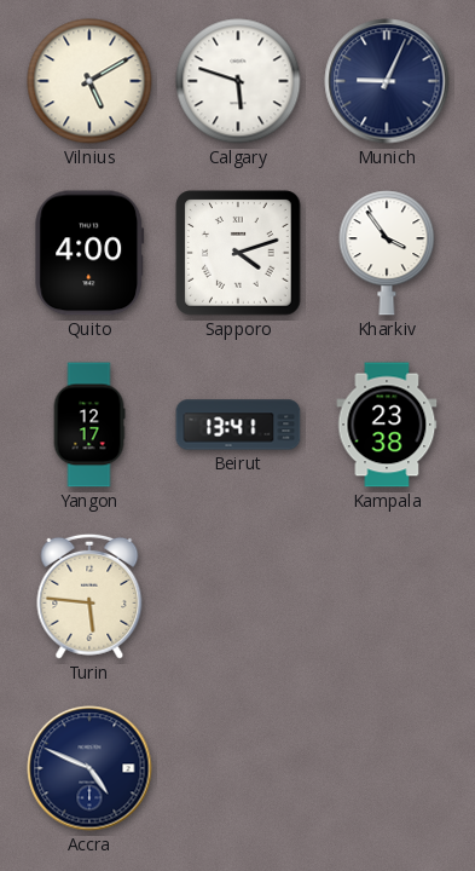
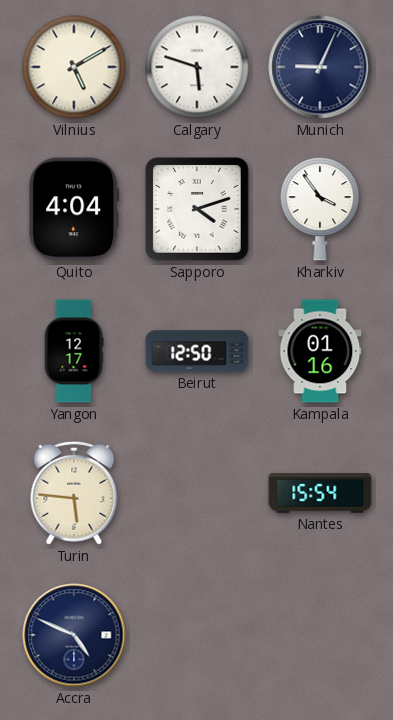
Quito: 4:00 -> 4:04
Beirut: 13:41 -> 12:50
Kampala: 23:38 -> 01:16
Nantes: none -> 15:54
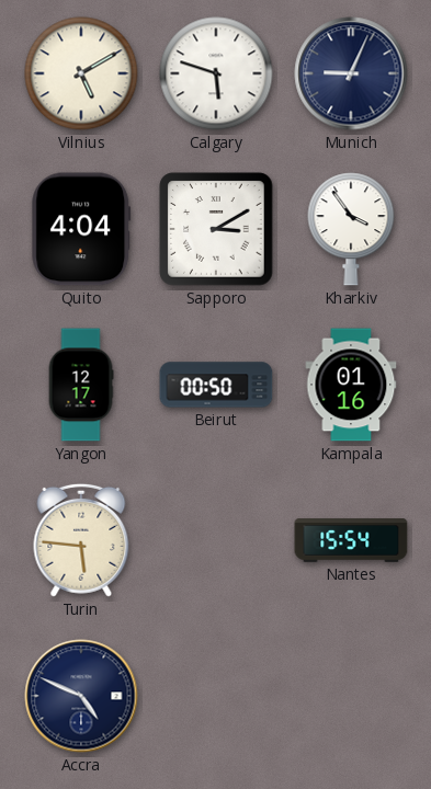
Sapporo: 4:12 -> 3:10
Beirut: 12:50 -> 00:50
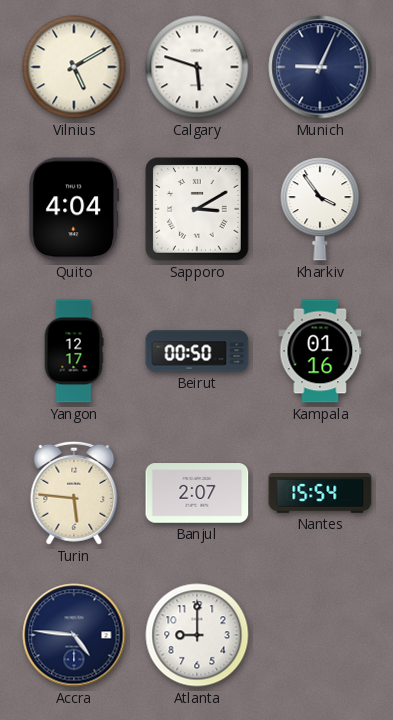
Banjul: none -> 2:07
Accra: 4:49 -> 4:46
Atlanta: none -> 9:00
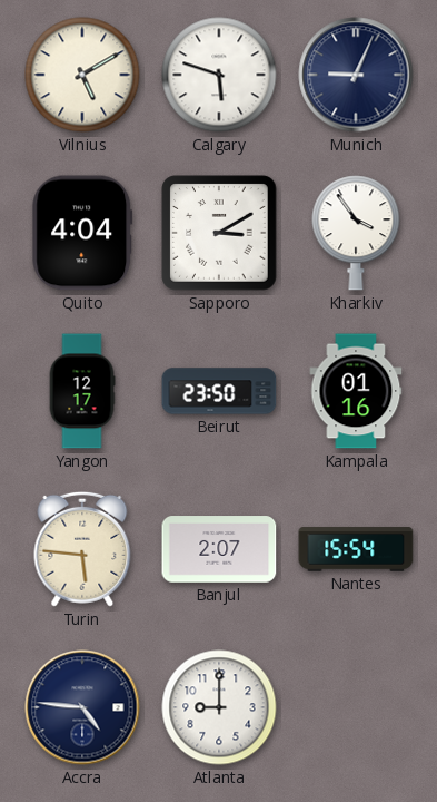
Beirut: 00:50 -> 23:50
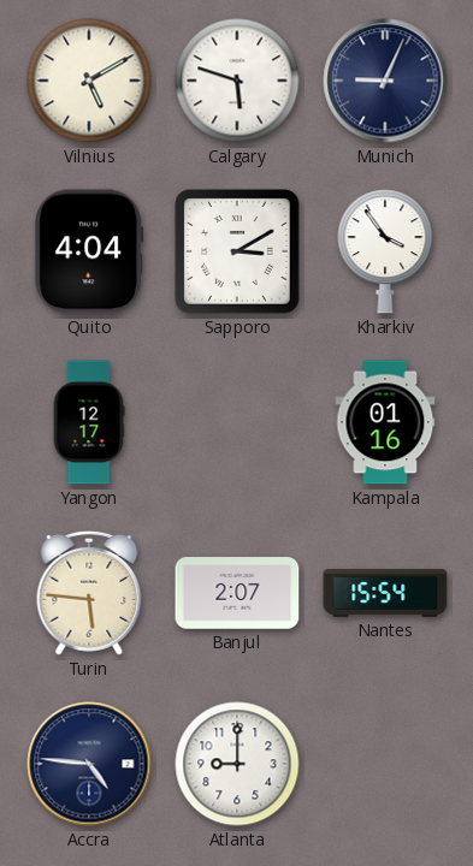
Beirut: 23:50 -> none
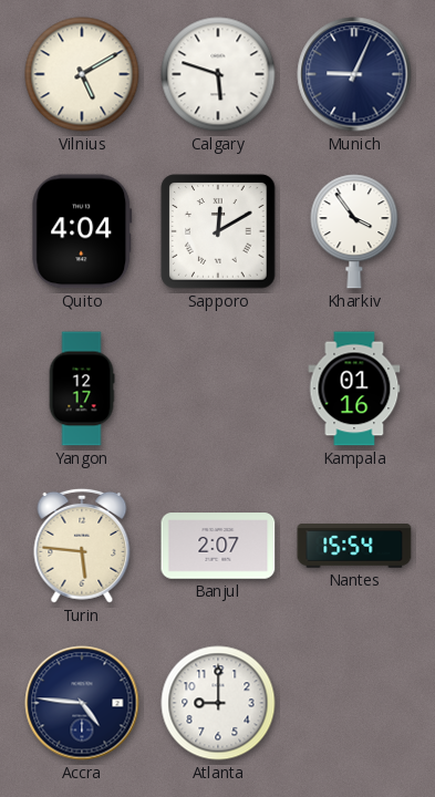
Sapporo: 3:10 -> 12:10
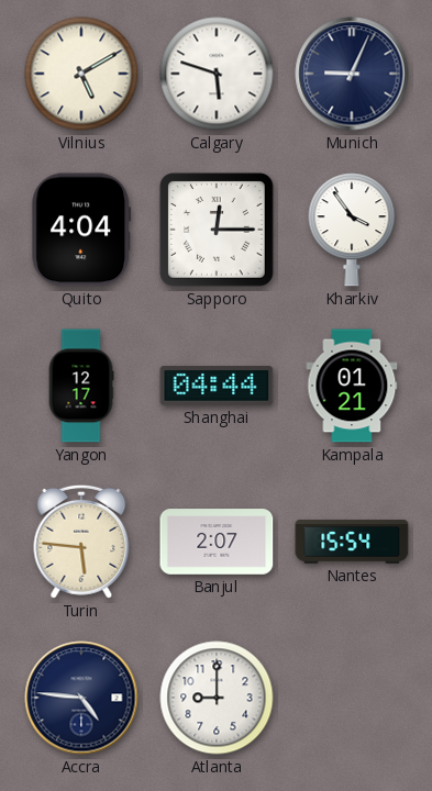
Sapporo: 12:10 -> 12:15
Shanghai: none -> 04:44
Kampala: 01:16 -> 01:21
